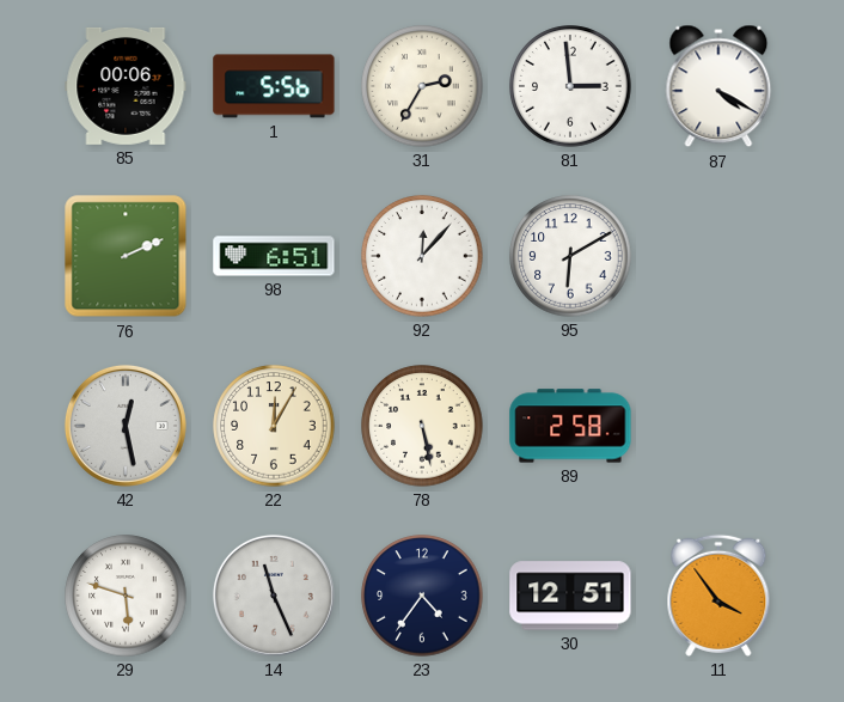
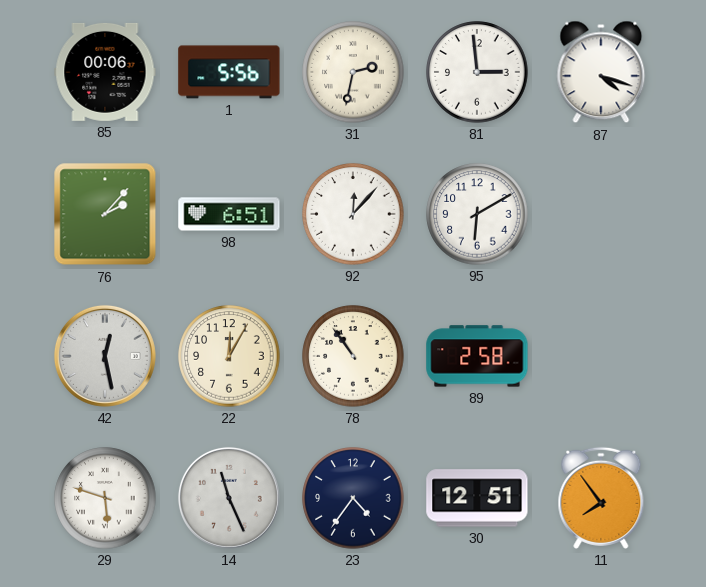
31: 2:35 -> 2:32
87: 4:20 -> 4:18
76: 2:11 -> 2:07
78: 5:28 -> 10:54
11: 3:54 -> 7:54
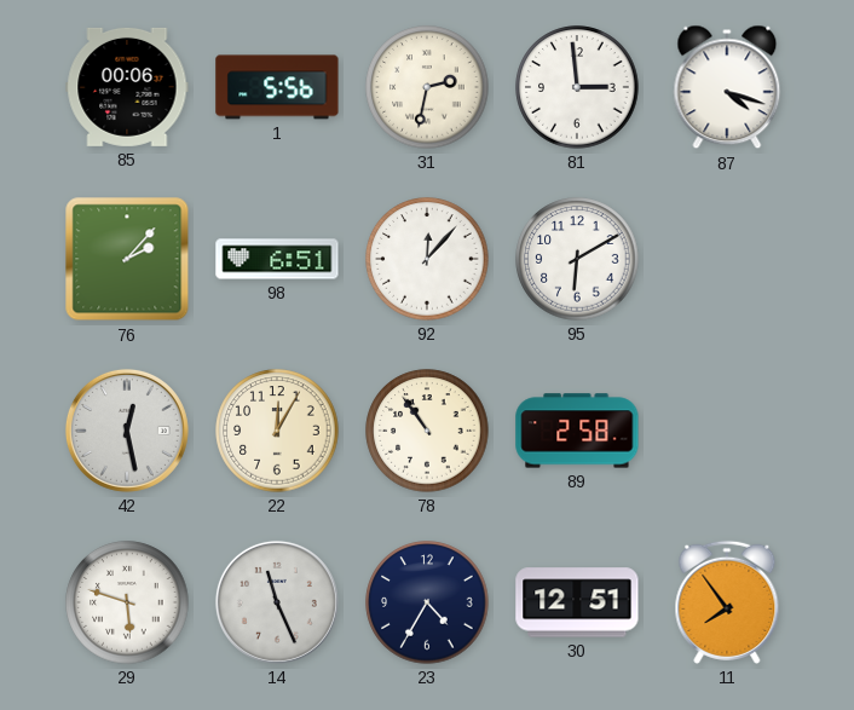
23: 4:36 -> 4:35
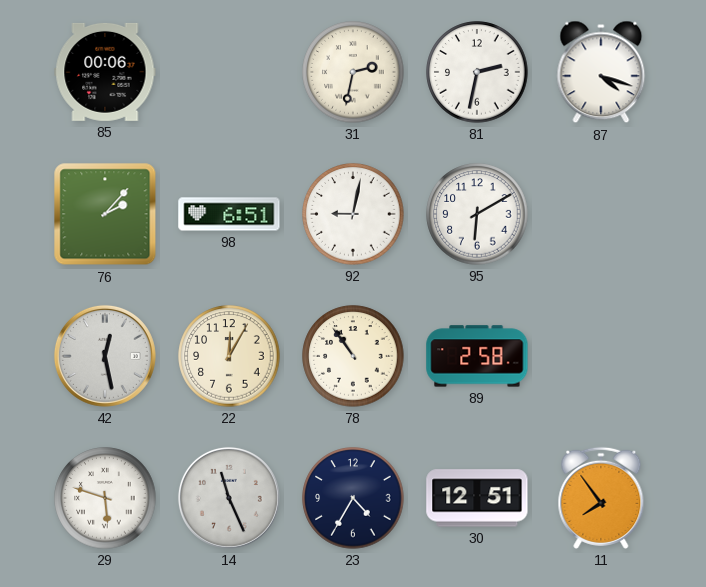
1: 5:56 -> none
81: 2:59 -> 2:32
92: 12:07 -> 9:02
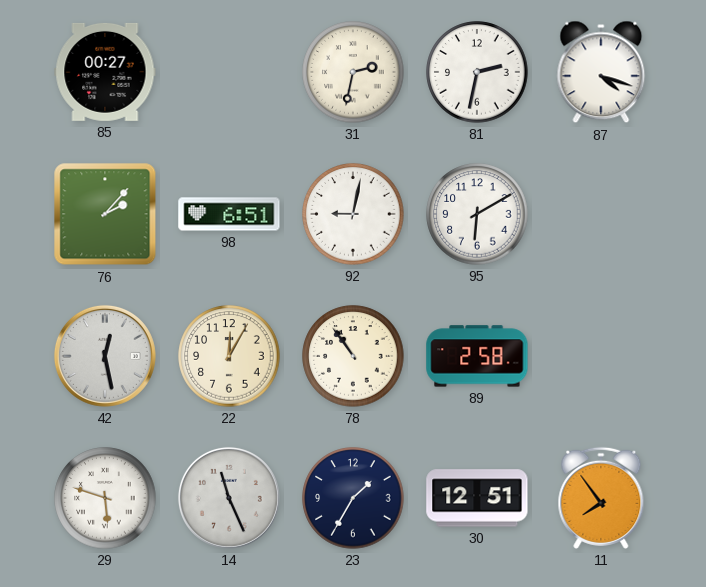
85: 00:06 -> 00:27
23: 4:35 -> 1:35
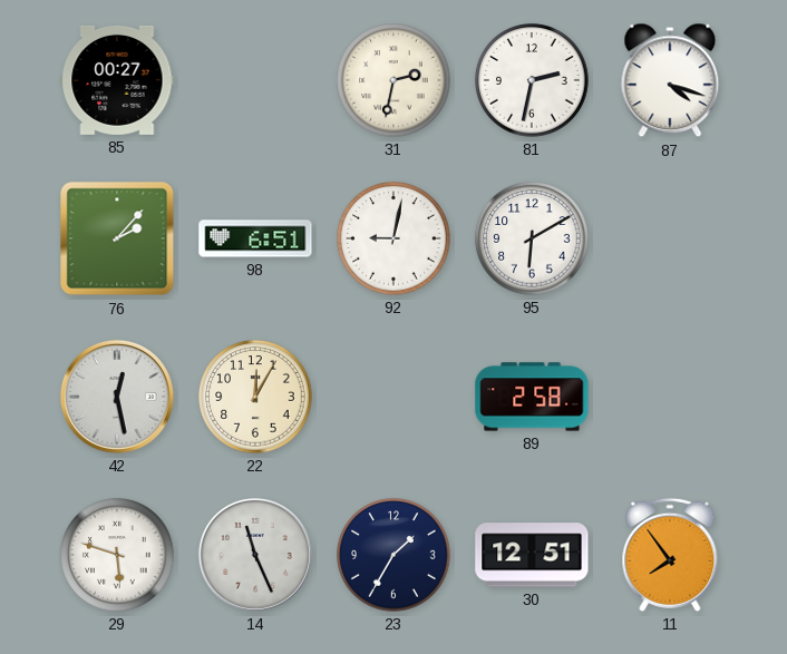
78: 10:54 -> none
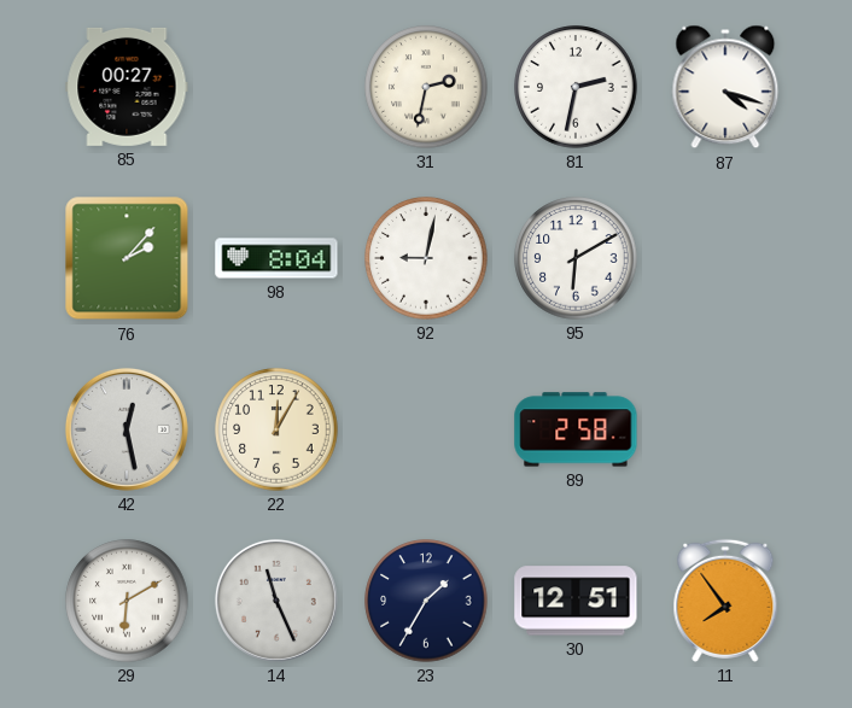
98: 6:51 -> 8:04
29: 5:48 -> 6:10
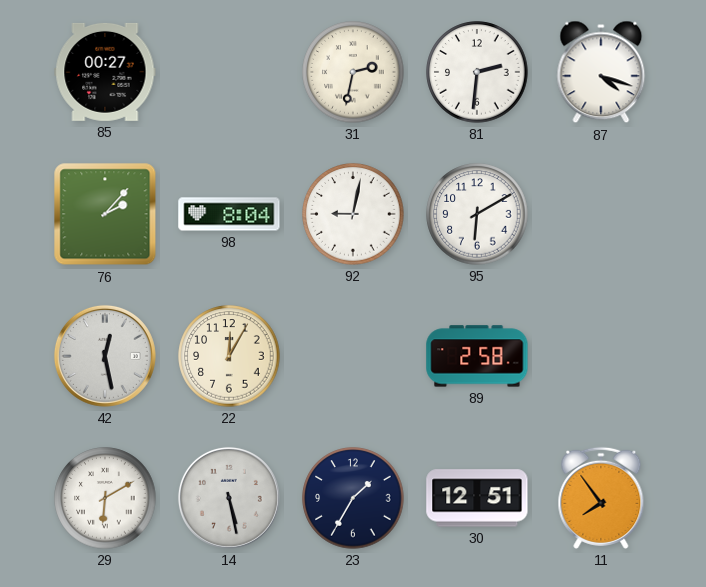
81: 2:32 -> 2:31
14: 11:26 -> 5:28
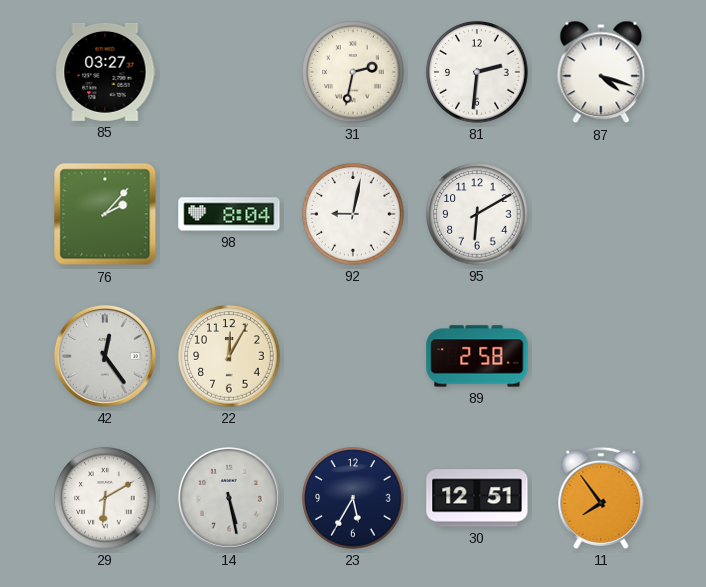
85: 00:27 -> 03:27
42: 12:28 -> 12:24
23: 1:35 -> 5:35
